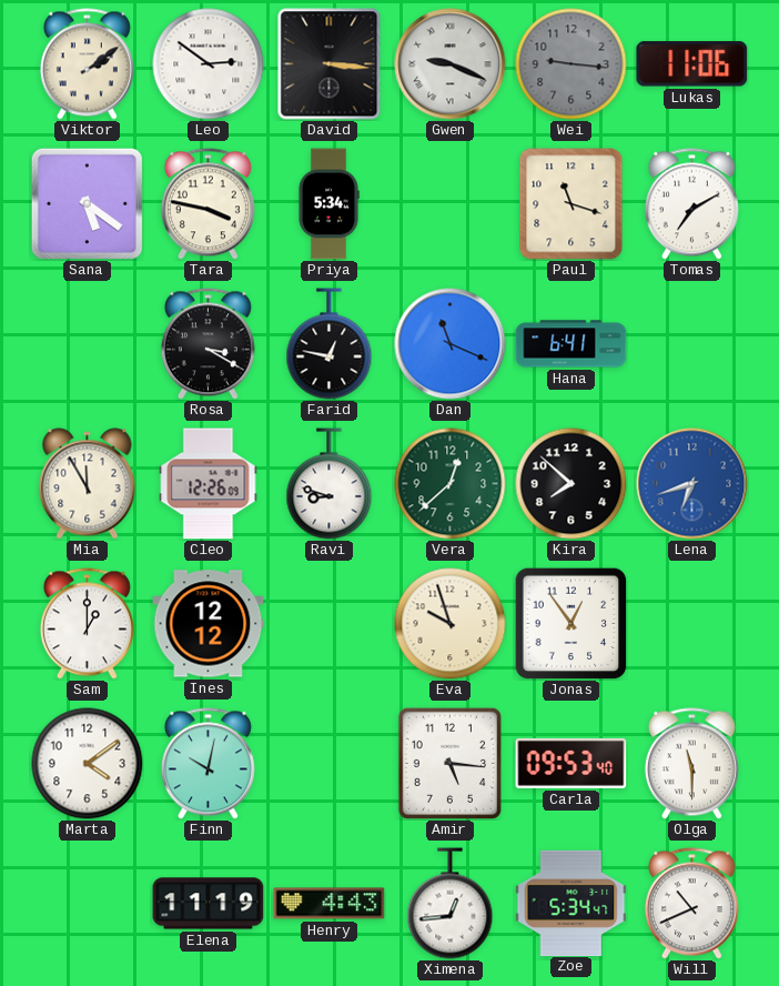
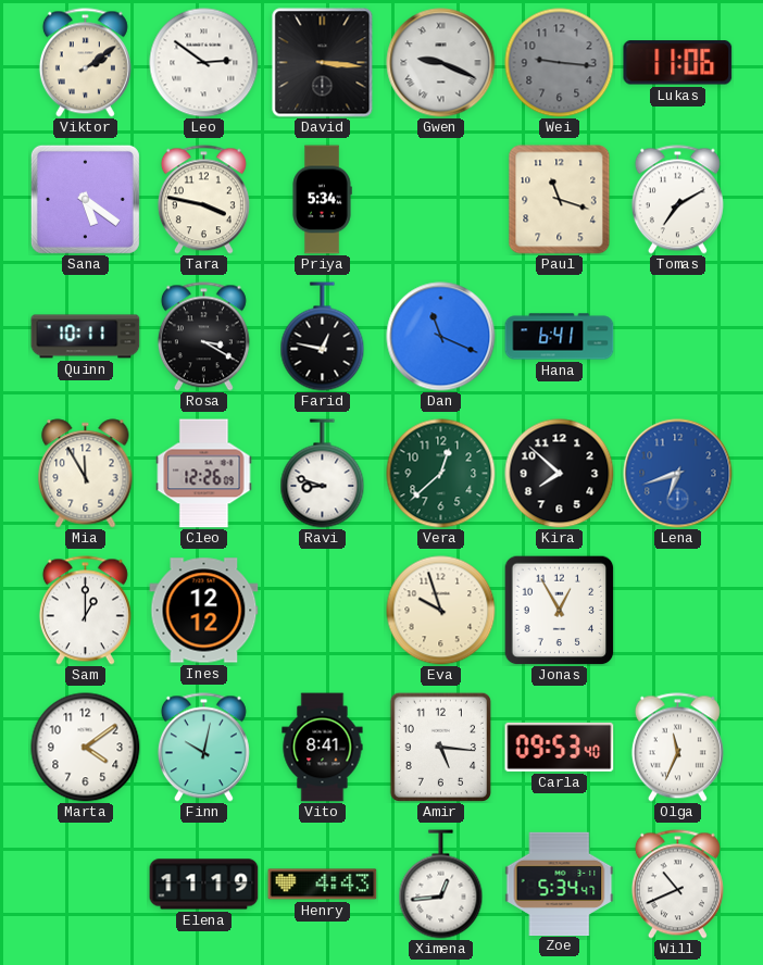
Quinn: none -> 10:11
Jonas: 12:54 -> 12:55
Vito: none -> 8:41
Olga: 11:30 -> 11:34
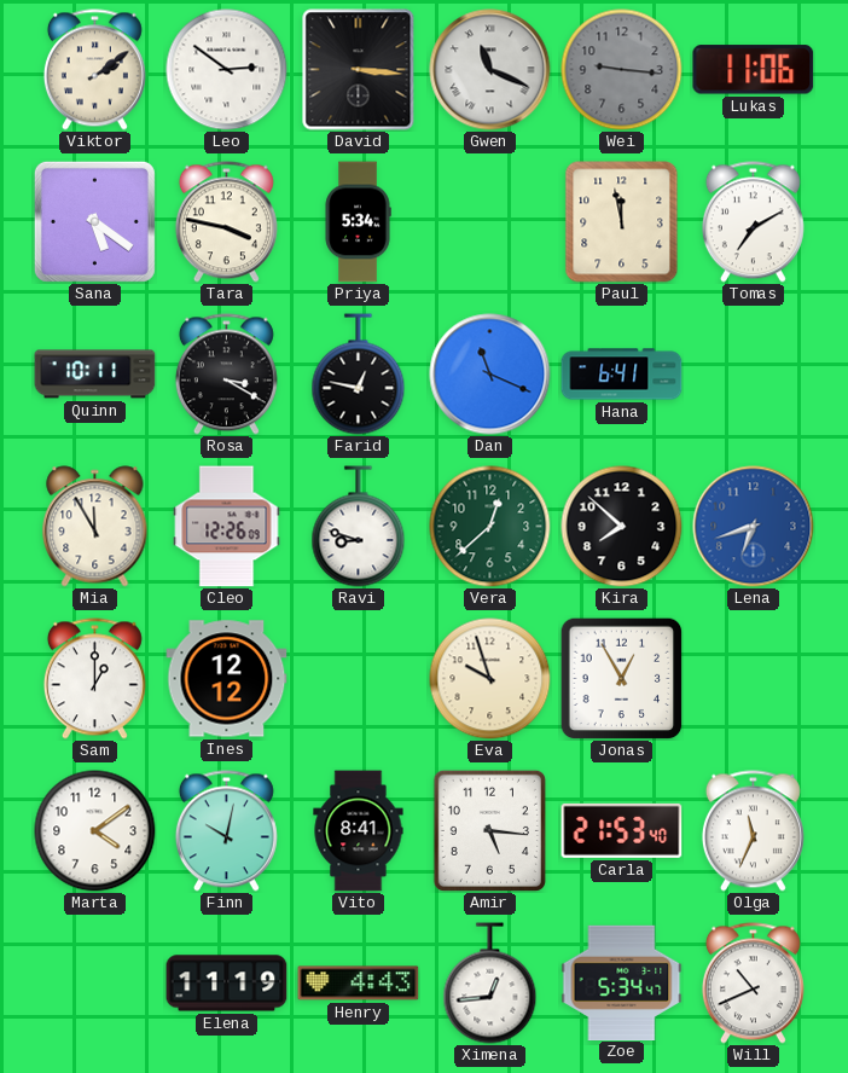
Gwen: 9:19 -> 11:19
Paul: 11:18 -> 11:58
Carla: 09:53 -> 21:53
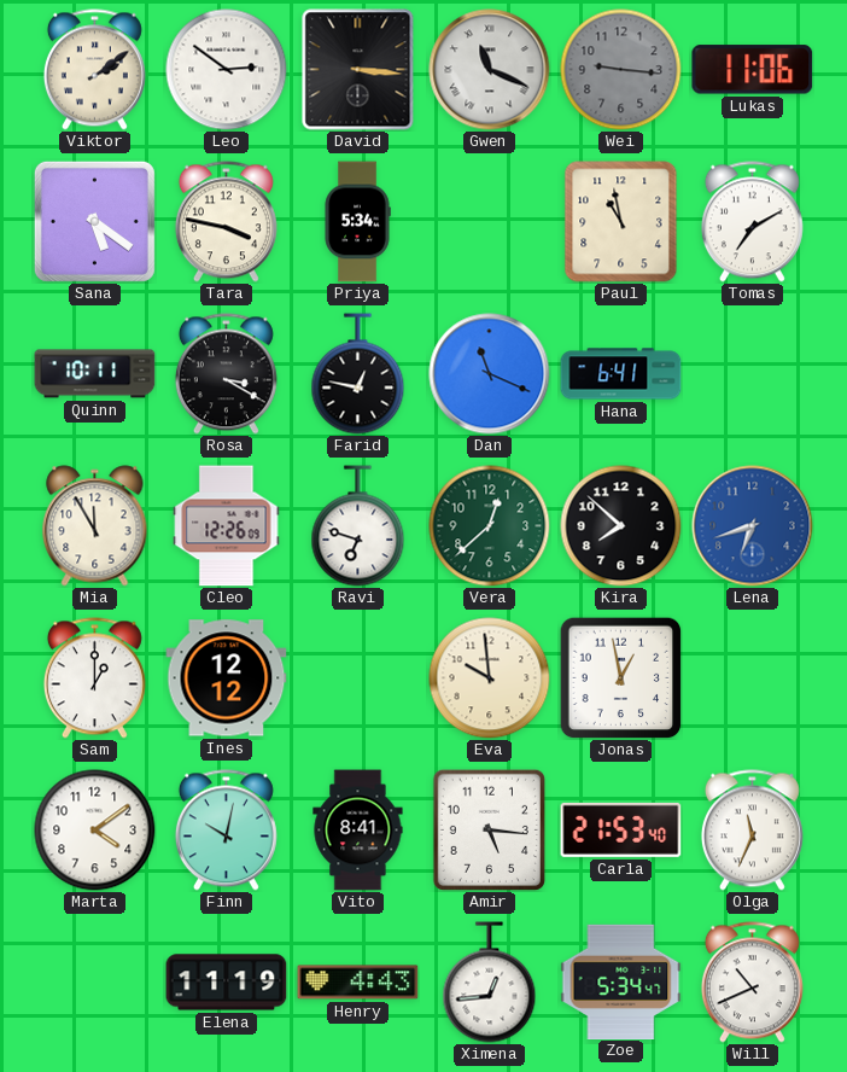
Paul: 11:58 -> 10:58
Ravi: 8:48 -> 6:48
Eva: 9:57 -> 9:59
Jonas: 12:55 -> 12:58
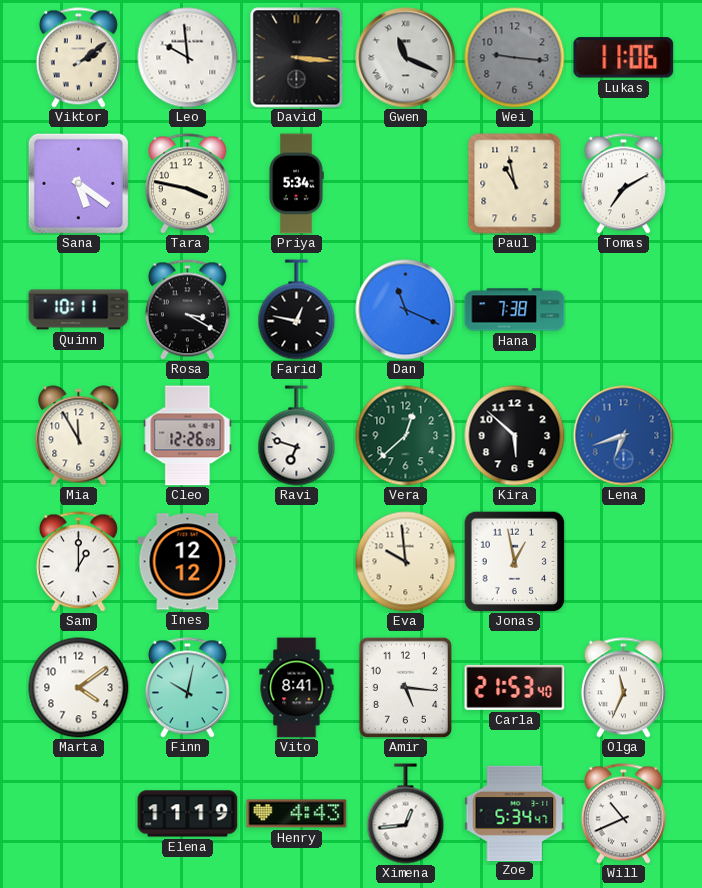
Leo: 2:51 -> 9:59
Hana: 6:41 -> 7:38
Kira: 7:52 -> 5:52
